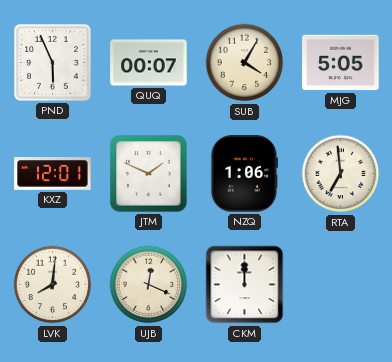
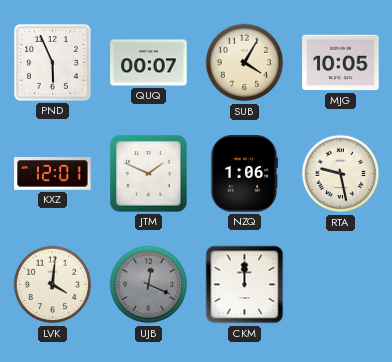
MJG: 5:05 -> 10:05
RTA: 6:59 -> 9:28
LVK: 8:01 -> 4:01
UJB dial: cream -> grey
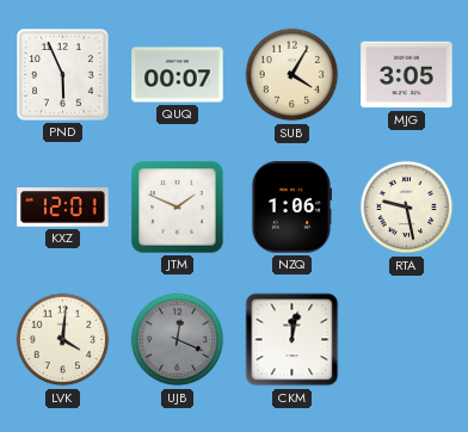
MJG: 10:05 -> 3:05
CKM: 12:00 -> 12:02
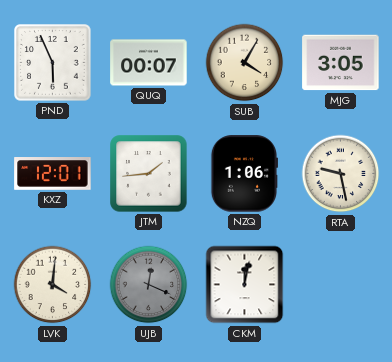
JTM: 1:49 -> 1:44
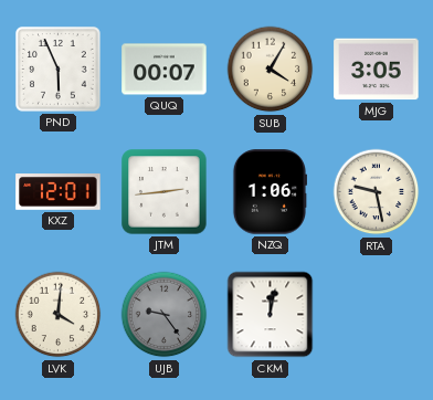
JTM: 1:44 -> 2:44
UJB: 12:19 -> 9:24
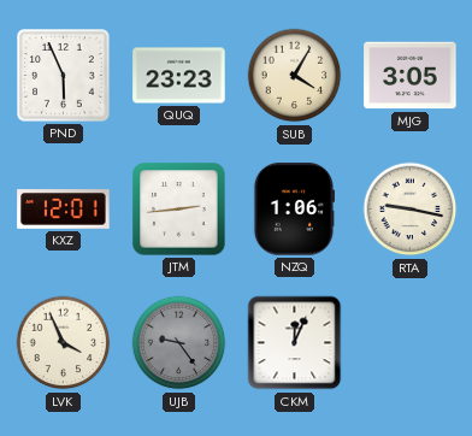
QUQ: 00:07 -> 23:23
RTA: 9:28 -> 9:17
LVK: 4:01 -> 3:56
CKM: 12:02 -> 12:04
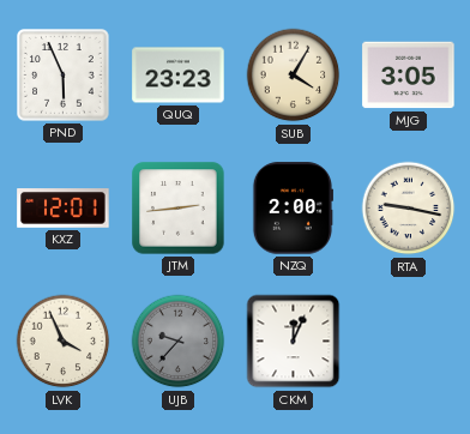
NZQ: 1:06 -> 2:00
UJB: 9:24 -> 9:37
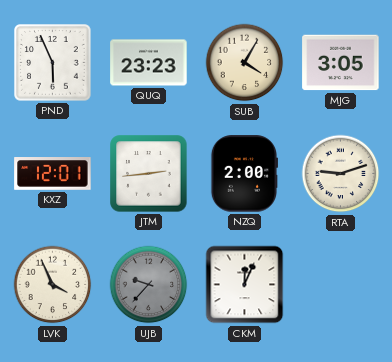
RTA: 9:17 -> 9:12
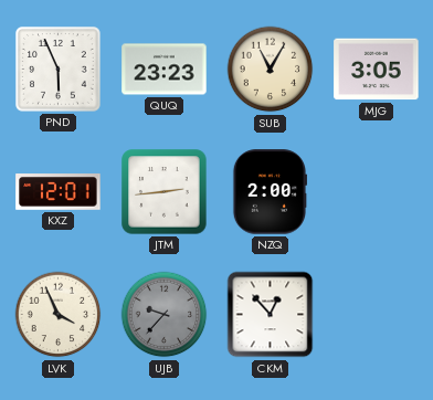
SUB: 4:05 -> 11:05
RTA: 9:12 -> none
CKM: 12:04 -> 12:53
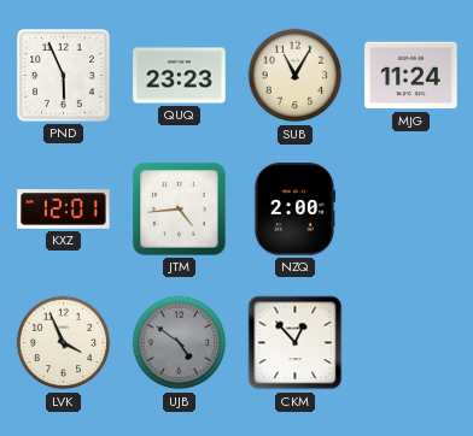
MJG: 3:05 -> 11:24
JTM: 2:44 -> 4:44
UJB: 9:37 -> 4:51
